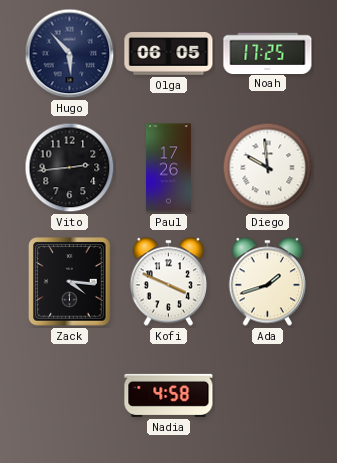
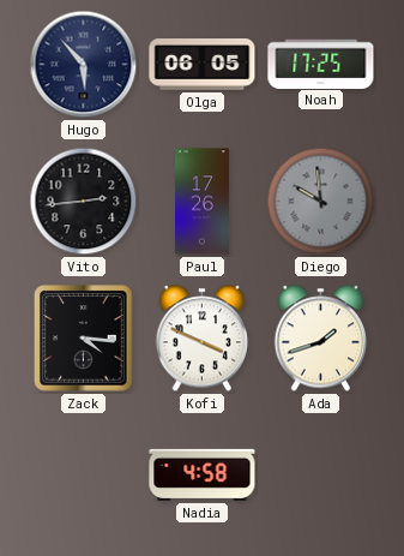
Diego dial: white -> grey
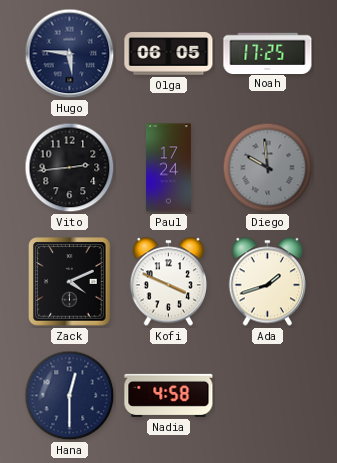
Hugo: 5:53 -> 5:46
Paul: 17:26 -> 17:24
Zack: 4:16 -> 4:11
Hana: none -> 12:30
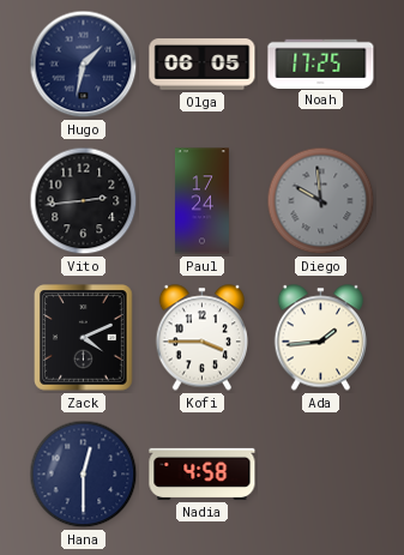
Hugo: 5:46 -> 1:32
Kofi: 3:49 -> 3:45
Ada: 1:42 -> 1:44
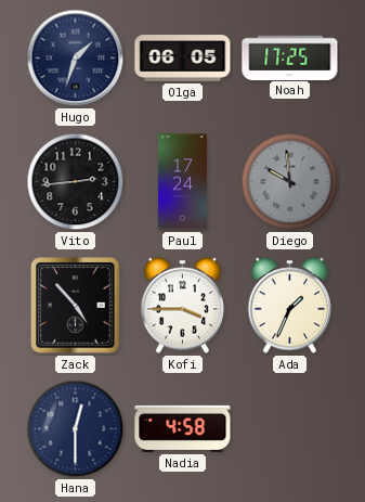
Hugo: 1:32 -> 1:33
Zack: 4:11 -> 4:53
Ada: 1:44 -> 1:34
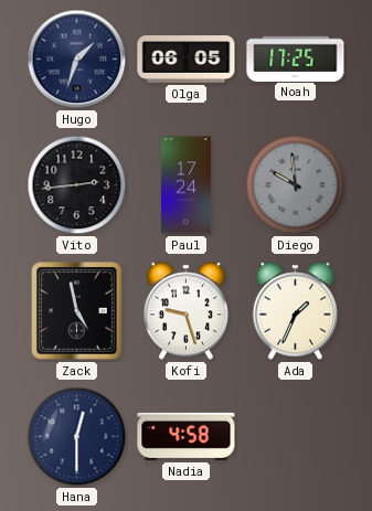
Zack: 4:53 -> 4:58
Kofi: 3:45 -> 9:27
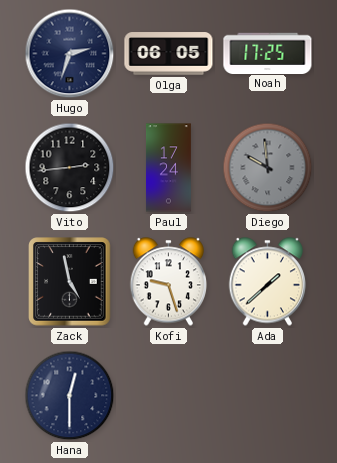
Hugo: 1:33 -> 2:33
Ada: 1:34 -> 1:38
Nadia: 4:58 -> none
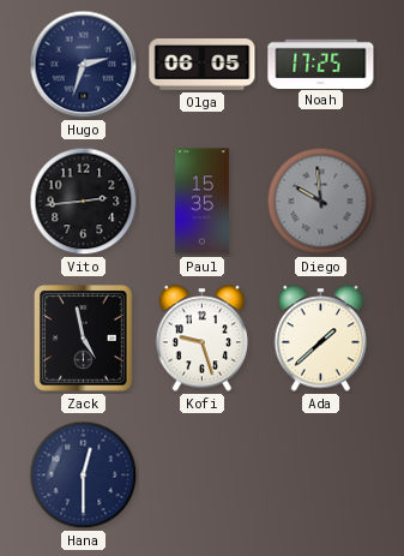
Paul: 17:24 -> 15:35
